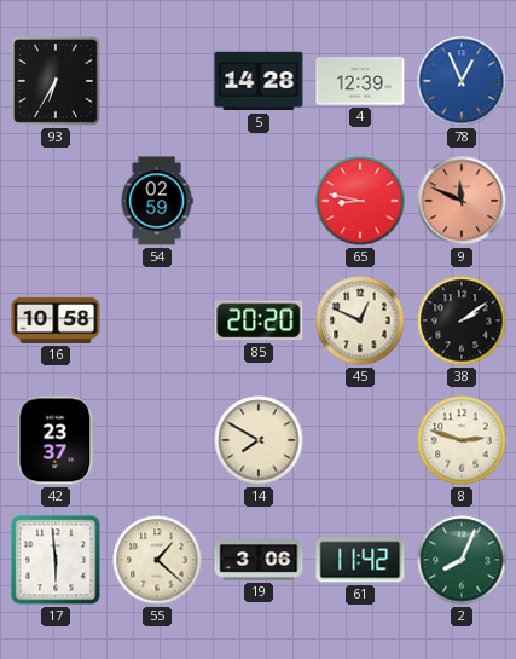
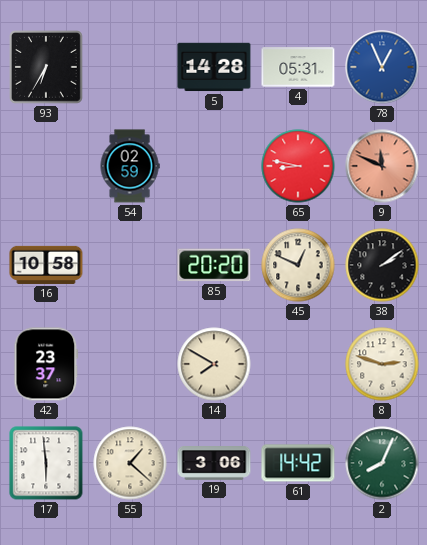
4: 12:39 -> 05:31
61: 11:42 -> 14:42
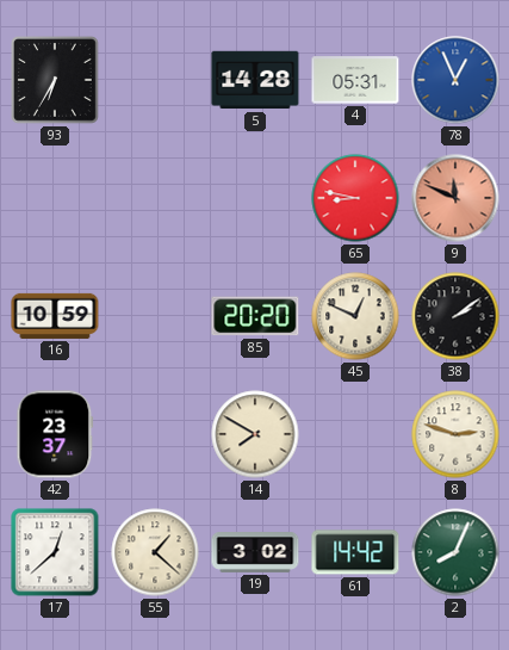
54: 02:59 -> none
16: 10:58 -> 10:59
17: 5:59 -> 12:38
19: 3:06 -> 3:02
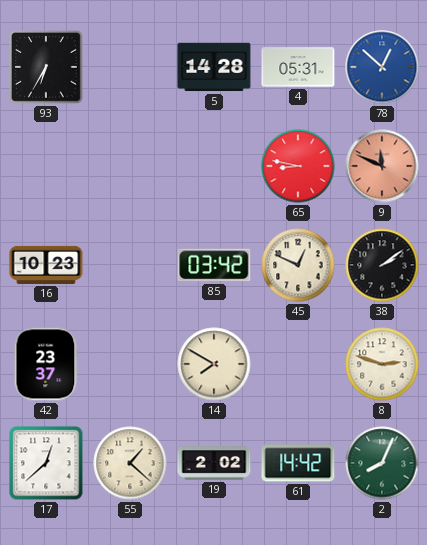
78: 12:56 -> 12:52
16: 10:59 -> 10:23
85: 20:20 -> 03:42
19: 3:02 -> 2:02
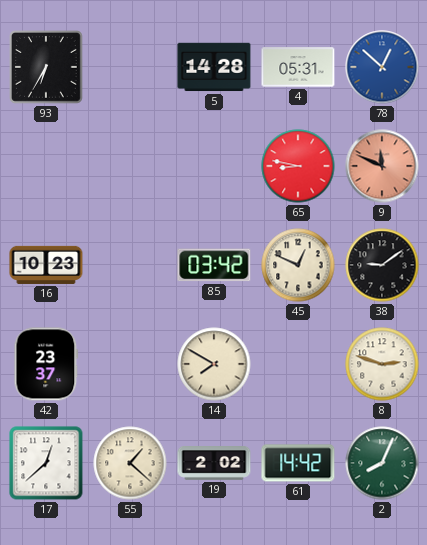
38: 2:09 -> 9:09
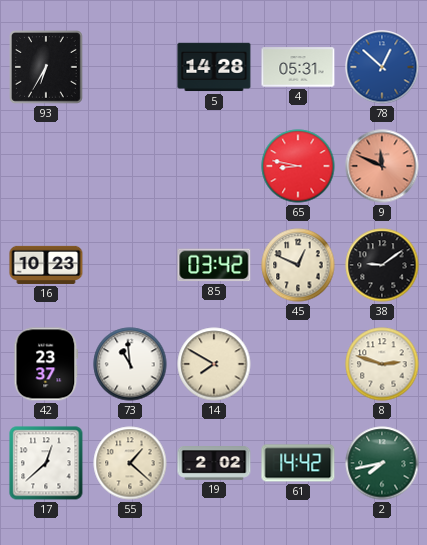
73: none -> 10:59
2: 8:04 -> 7:43
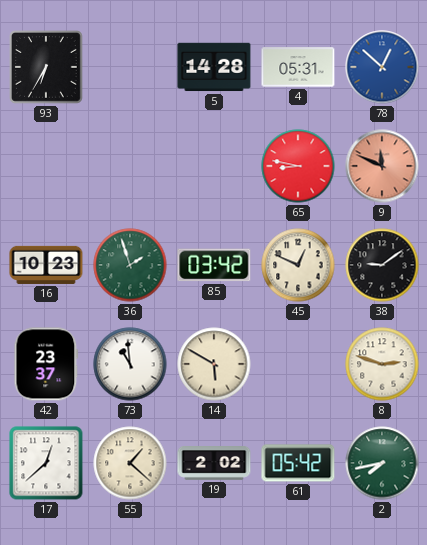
36: none -> 1:57
14: 7:50 -> 5:50
61: 14:42 -> 05:42
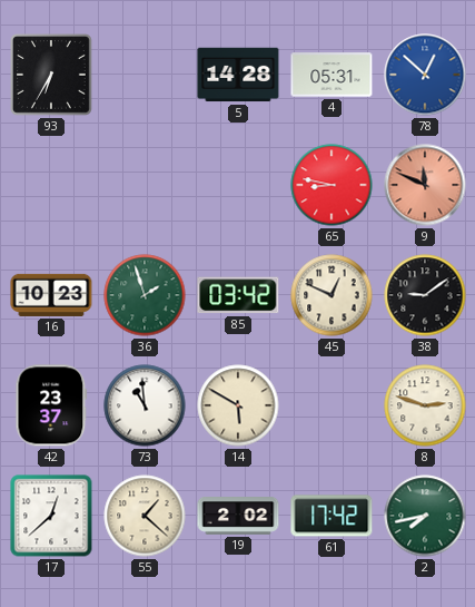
61: 05:42 -> 17:42
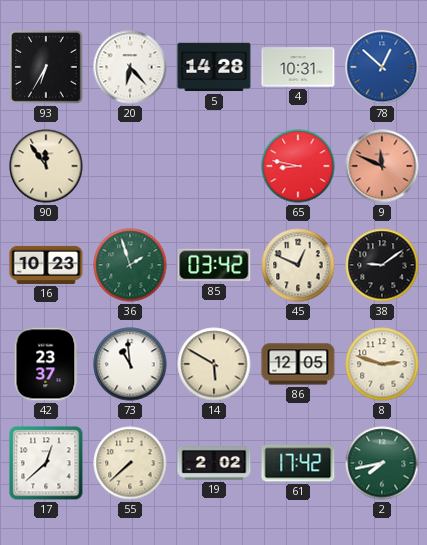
20: none -> 6:23
4: 05:31 -> 10:31
90: none -> 11:54
86: none -> 12:05
55: 1:22 -> 7:38
